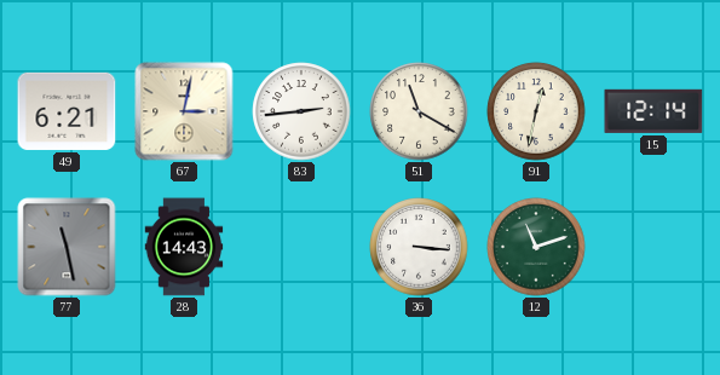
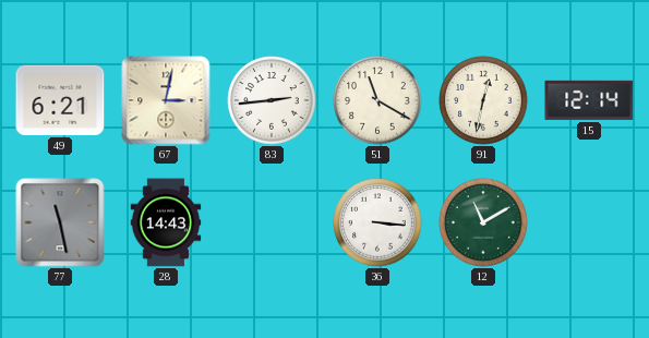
12: 11:12 -> 11:10
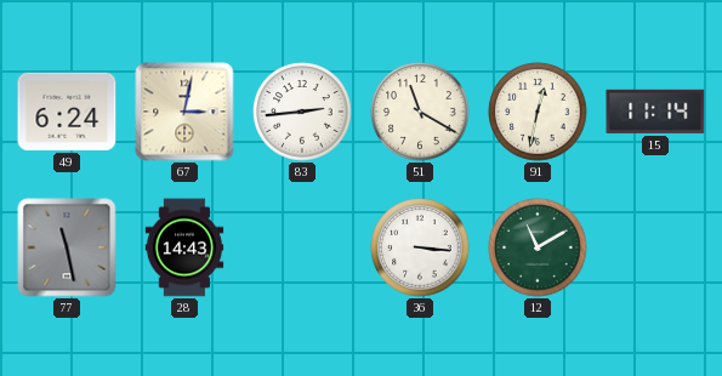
49: 6:21 -> 6:24
15: 12:14 -> 11:14
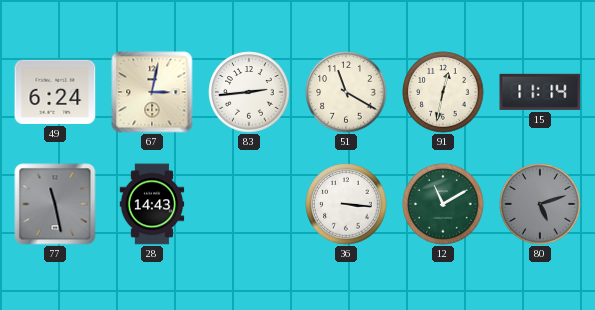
80: none -> 5:12
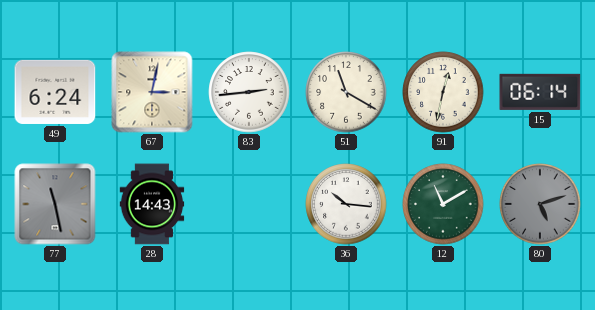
15: 11:14 -> 06:14
36: 3:16 -> 10:16
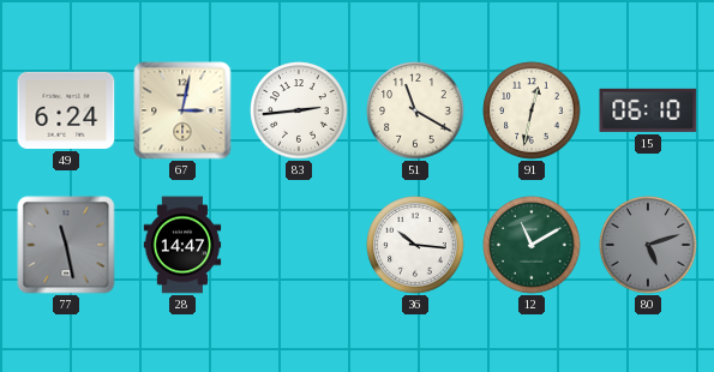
15: 06:14 -> 06:10
28: 14:43 -> 14:47
